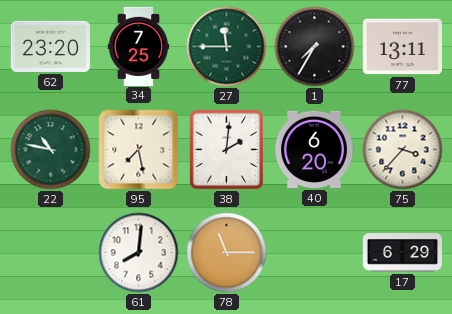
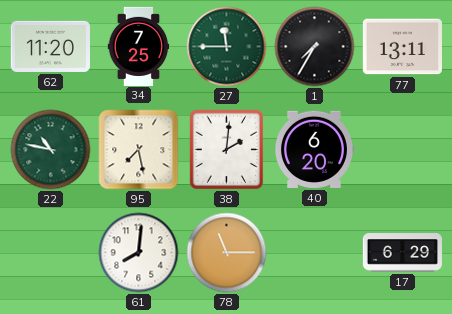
62: 23:20 -> 11:20
75: 3:37 -> none
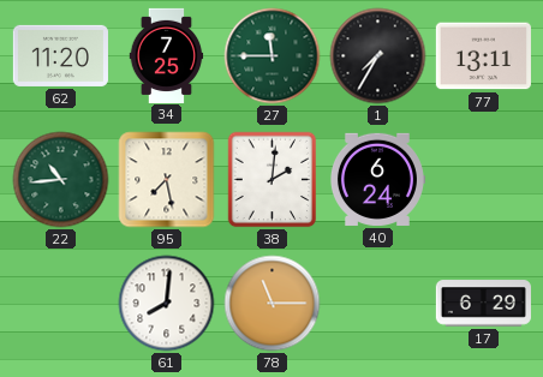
22: 10:47 -> 10:44
40: 6:20 -> 6:24
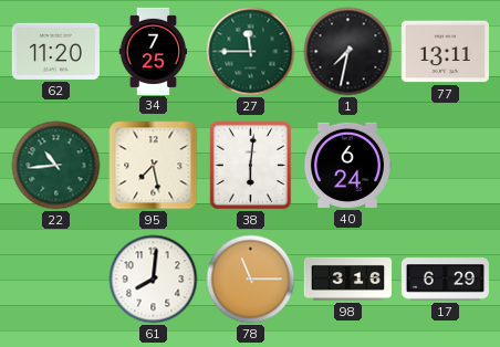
1: 7:35 -> 7:32
38: 2:01 -> 6:01
98: none -> 3:16
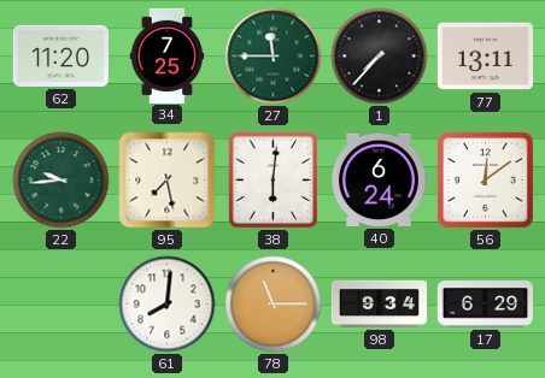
1: 7:32 -> 7:37
22: 10:44 -> 9:44
56: none -> 12:09
98: 3:16 -> 9:34
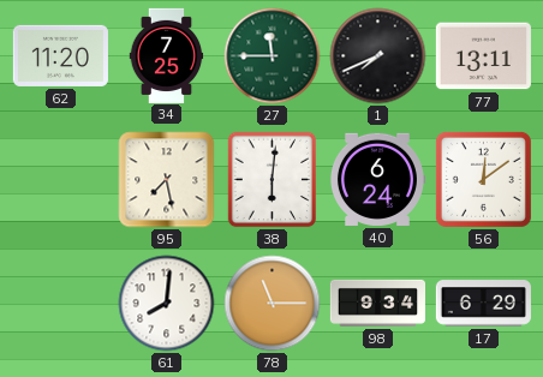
1: 7:37 -> 7:41
22: 9:44 -> none
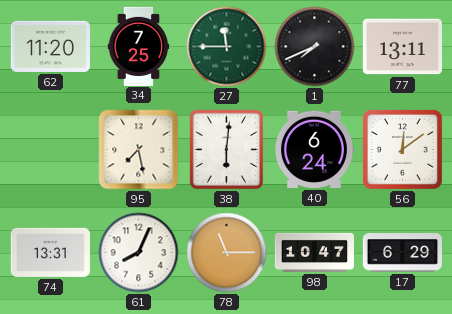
74: none -> 13:31
61: 8:01 -> 8:04
98: 9:34 -> 10:47
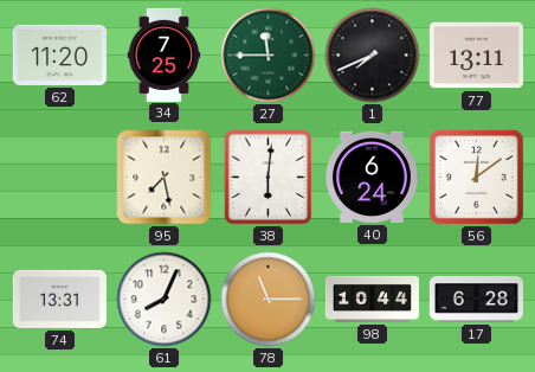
98: 10:47 -> 10:44
17: 6:29 -> 6:28
